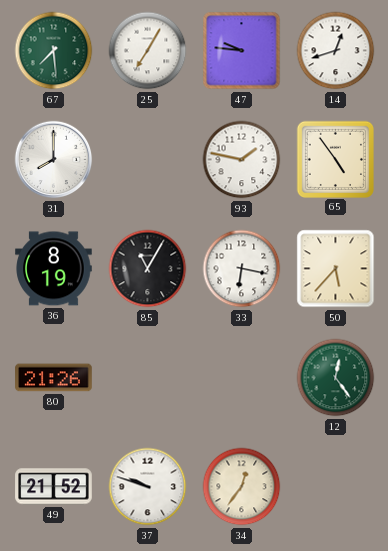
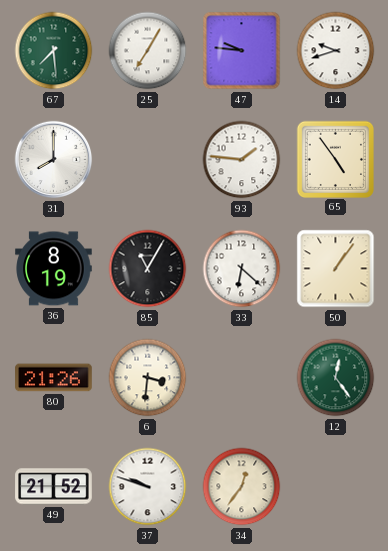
14: 12:42 -> 9:42
93: 1:47 -> 1:46
33: 6:17 -> 6:22
50: 5:37 -> 1:06
6: none -> 3:31
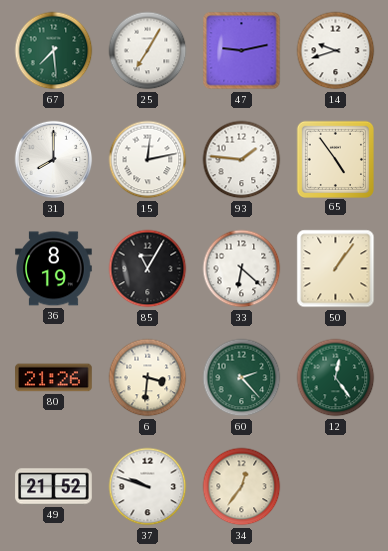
47: 9:46 -> 9:13
15: none -> 12:13
60: none -> 2:23
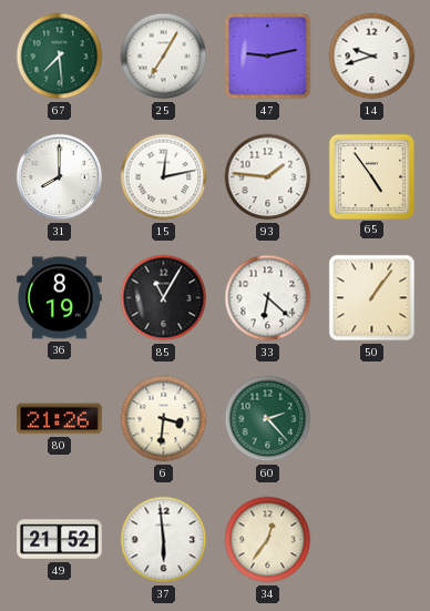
12: 12:24 -> none
37: 9:48 -> 5:59
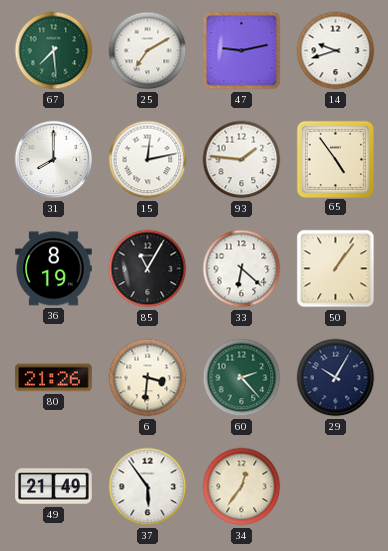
25: 7:05 -> 7:10
29: none -> 10:05
49: 21:52 -> 21:49
37: 5:59 -> 5:54
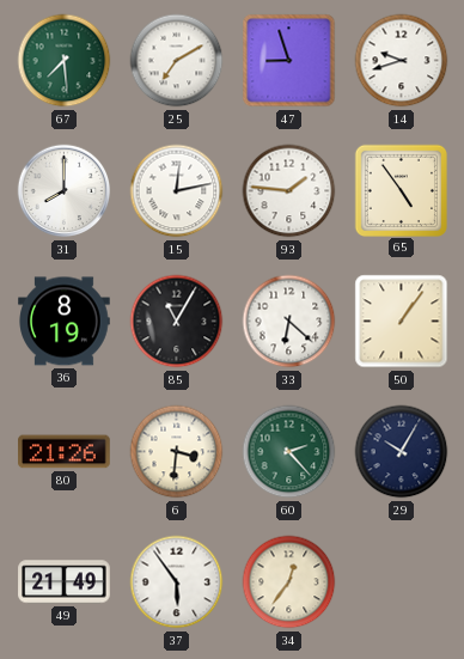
47: 9:13 -> 8:57
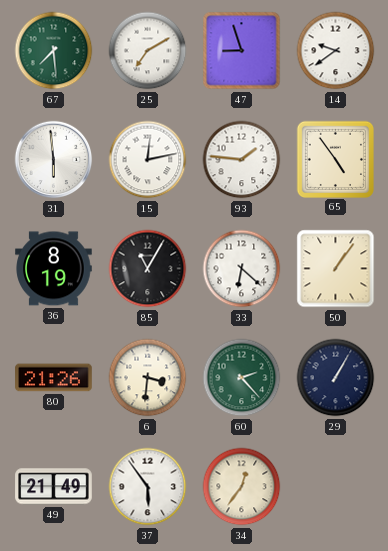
14: 9:42 -> 9:39
31: 8:00 -> 5:59
29: 10:05 -> 1:05
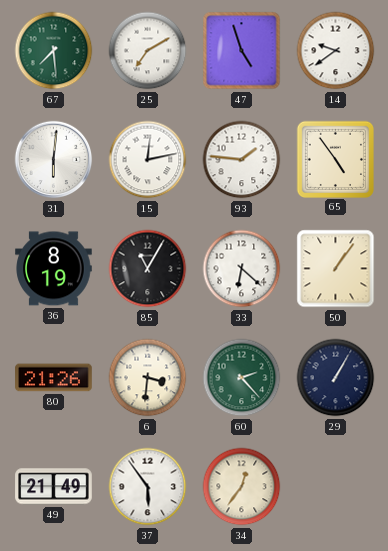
47: 8:57 -> 4:57
31: 5:59 -> 6:01
